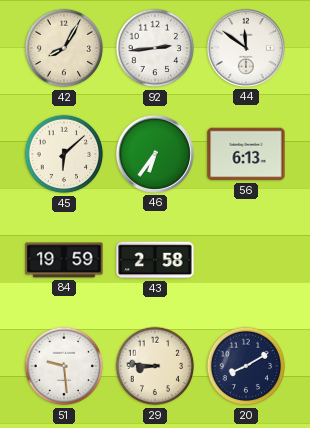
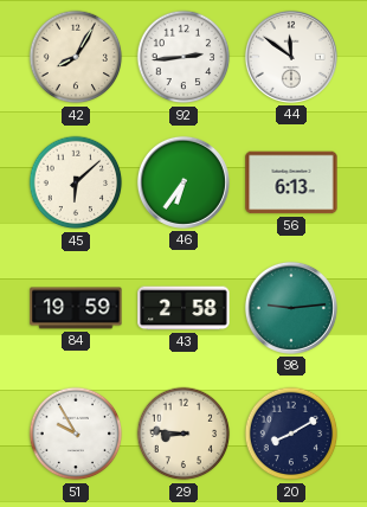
98: none -> 9:14
51: 9:29 -> 9:55
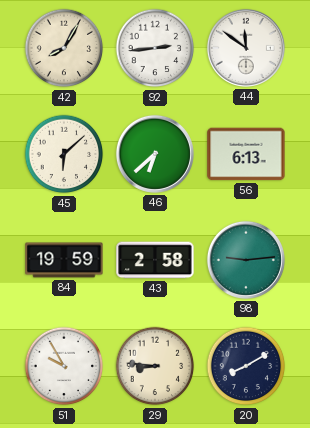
46: 6:36 -> 6:38
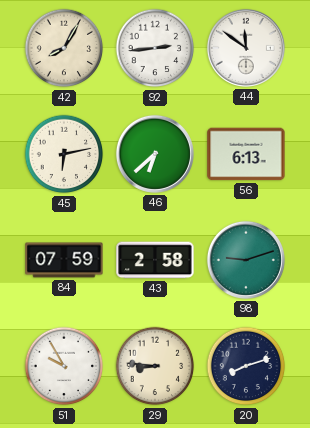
45: 6:08 -> 6:13
84: 19:59 -> 07:59
98: 9:14 -> 9:12
20: 8:10 -> 8:12
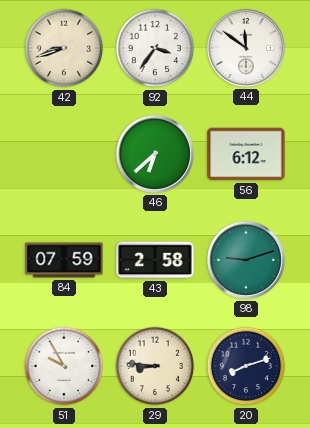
42: 8:05 -> 8:42
92: 2:44 -> 3:36
45: 6:13 -> none
56: 6:13 -> 6:12
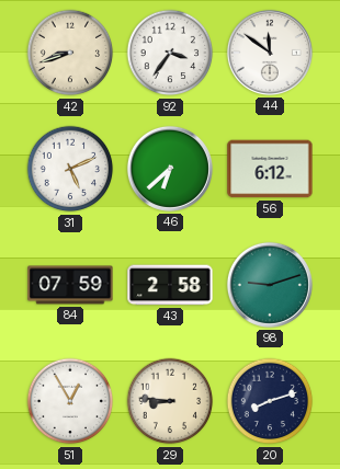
31: none -> 5:11
51: 9:55 -> 12:55
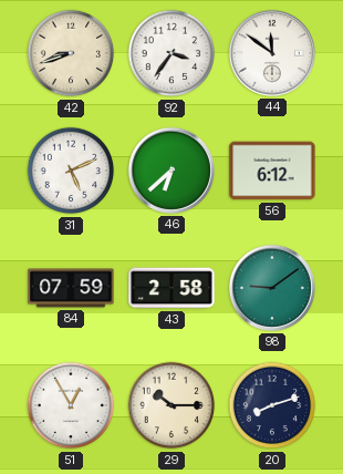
98: 9:12 -> 9:09
29: 8:46 -> 10:15
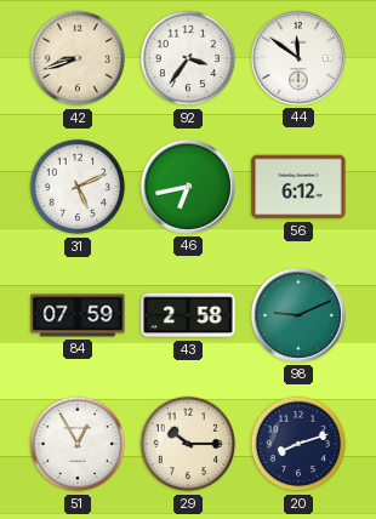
46: 6:38 -> 6:43
98: 9:09 -> 9:11
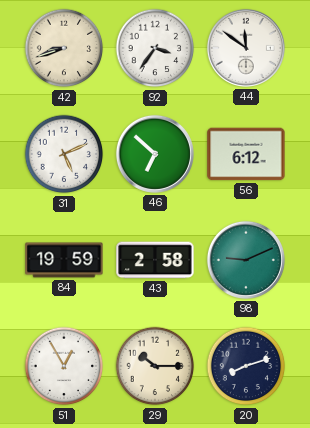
46: 6:43 -> 6:52
84: 07:59 -> 19:59
